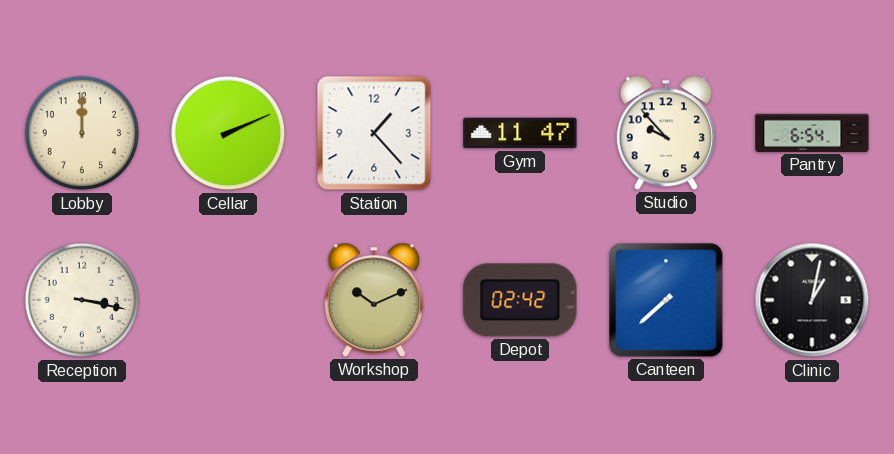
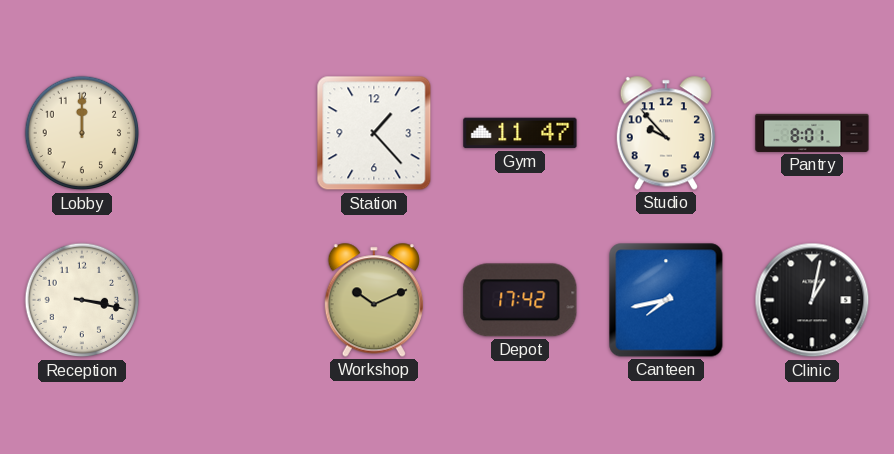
Cellar: 2:11 -> none
Pantry: 6:54 -> 8:01
Depot: 02:42 -> 17:42
Canteen: 7:38 -> 7:43
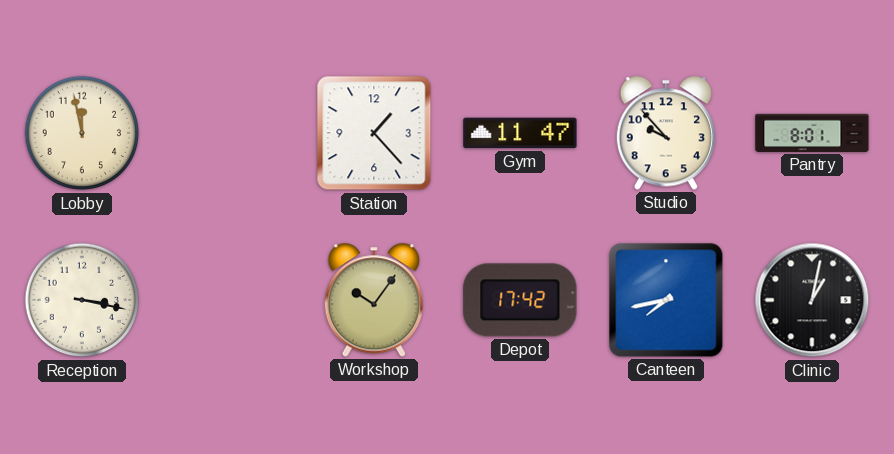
Lobby: 12:00 -> 11:58
Workshop: 10:11 -> 10:06
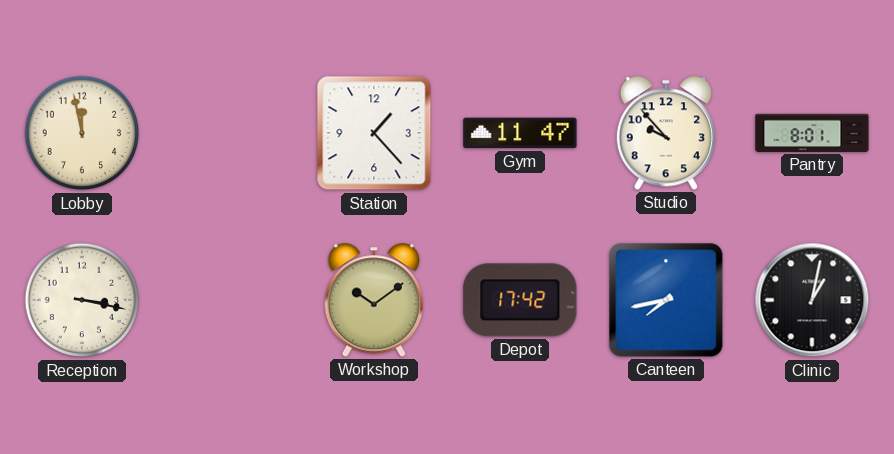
Workshop: 10:06 -> 10:09
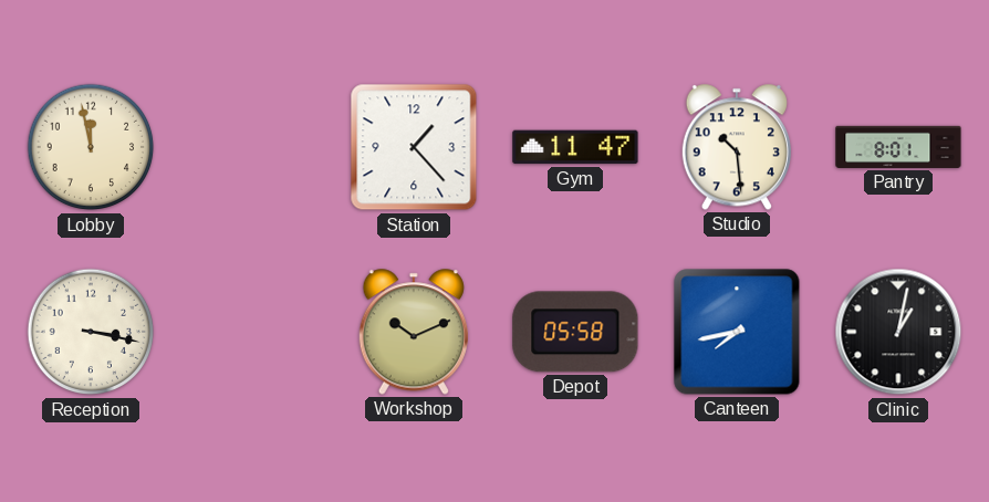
Studio: 9:53 -> 10:29
Workshop: 10:09 -> 10:11
Depot: 17:42 -> 05:58
